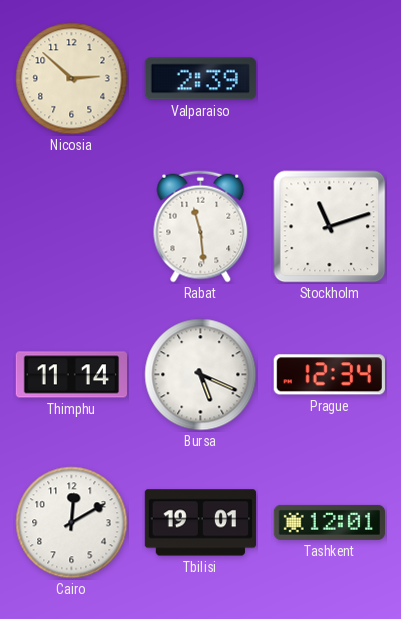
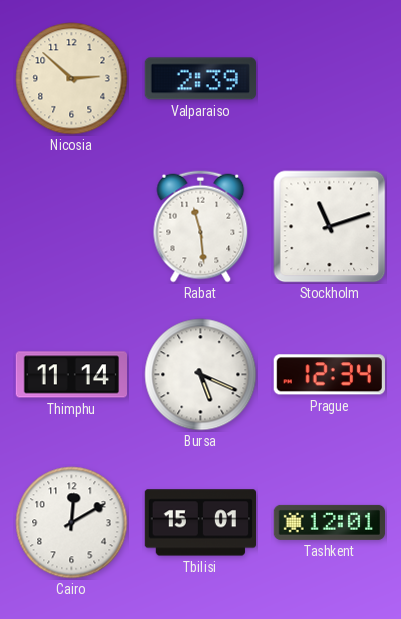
Tbilisi: 19:01 -> 15:01
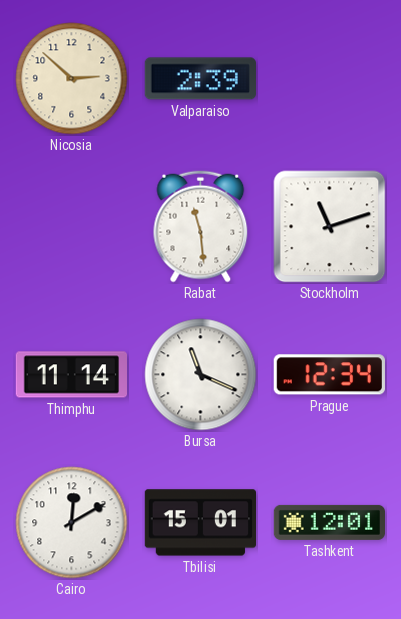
Bursa: 5:19 -> 11:19
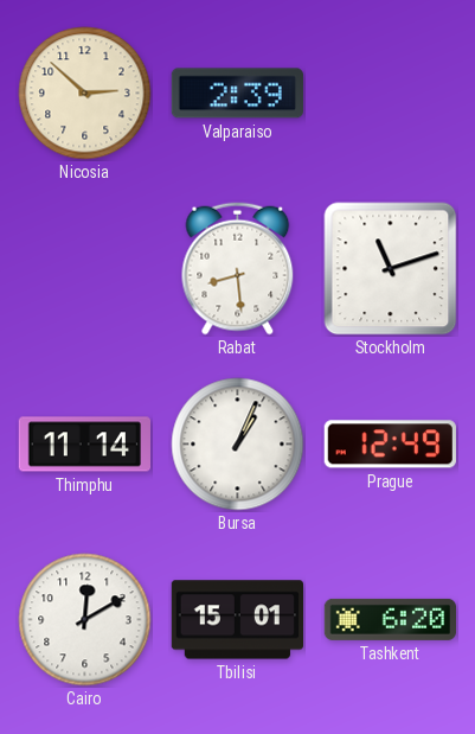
Rabat: 11:29 -> 8:29
Bursa: 11:19 -> 1:04
Prague: 12:34 -> 12:49
Tashkent: 12:01 -> 6:20
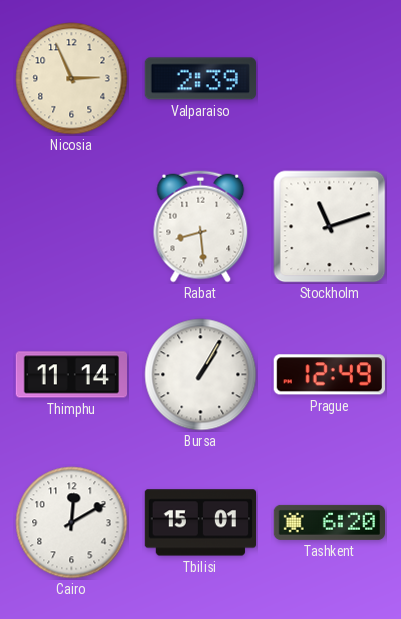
Nicosia: 2:52 -> 2:56
Bursa: 1:04 -> 1:05
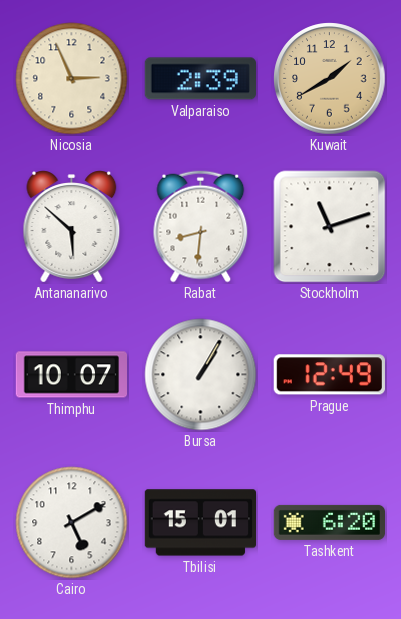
Kuwait: none -> 1:40
Antananarivo: none -> 5:52
Rabat: 8:29 -> 8:31
Thimphu: 11:14 -> 10:07
Cairo: 12:10 -> 5:10
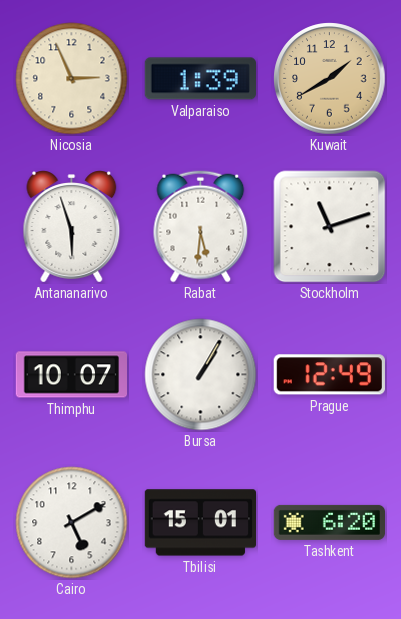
Valparaiso: 2:39 -> 1:39
Antananarivo: 5:52 -> 5:57
Rabat: 8:31 -> 5:31
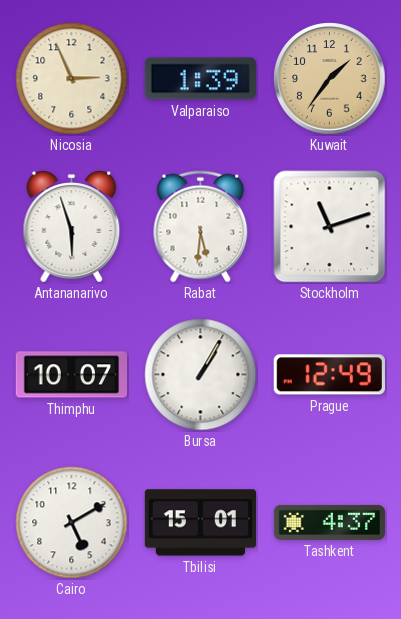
Kuwait: 1:40 -> 1:36
Tashkent: 6:20 -> 4:37
